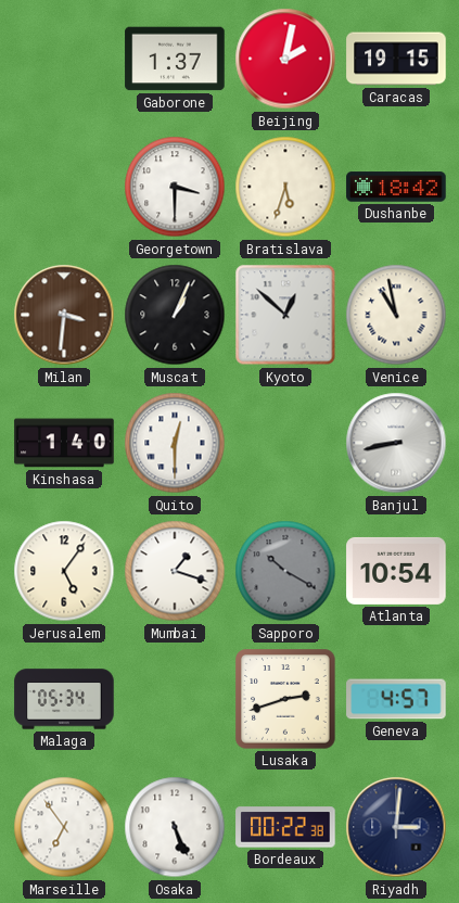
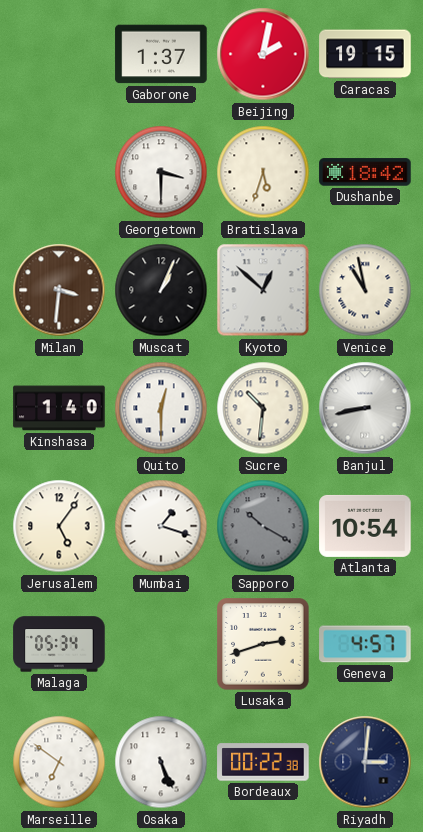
Sucre: none -> 10:31
Marseille: 6:54 -> 6:51
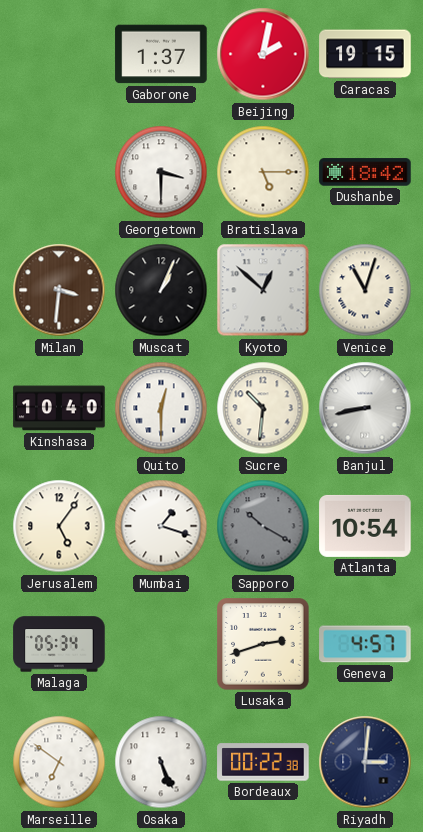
Bratislava: 5:33 -> 5:15
Venice: 10:58 -> 11:03
Kinshasa: 1:40 -> 10:40
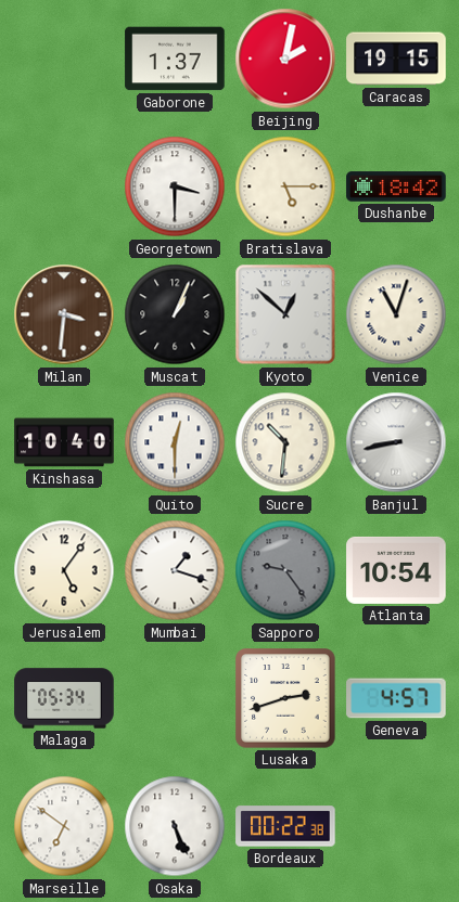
Sapporo: 10:20 -> 9:24
Riyadh: 3:01 -> none
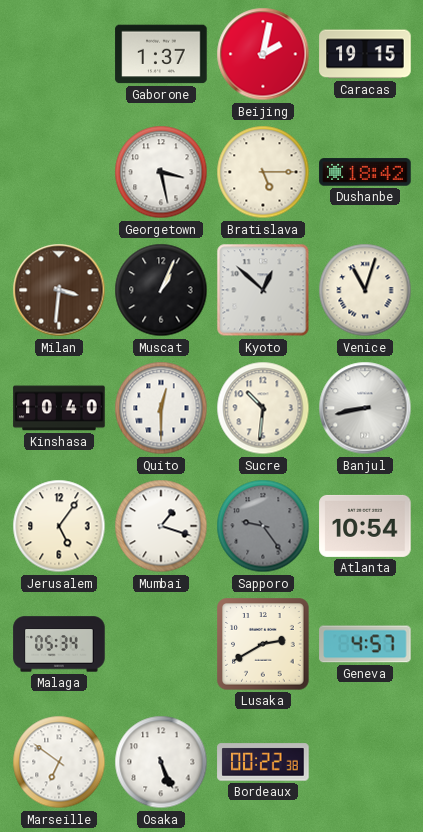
Georgetown: 3:30 -> 3:28
Lusaka: 2:42 -> 2:40
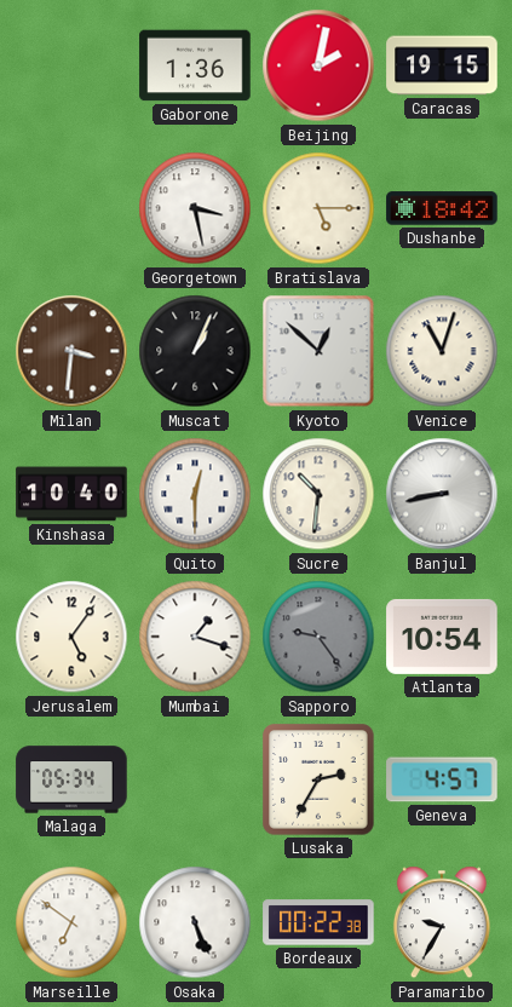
Gaborone: 1:37 -> 1:36
Lusaka: 2:40 -> 2:35
Paramaribo: none -> 9:35
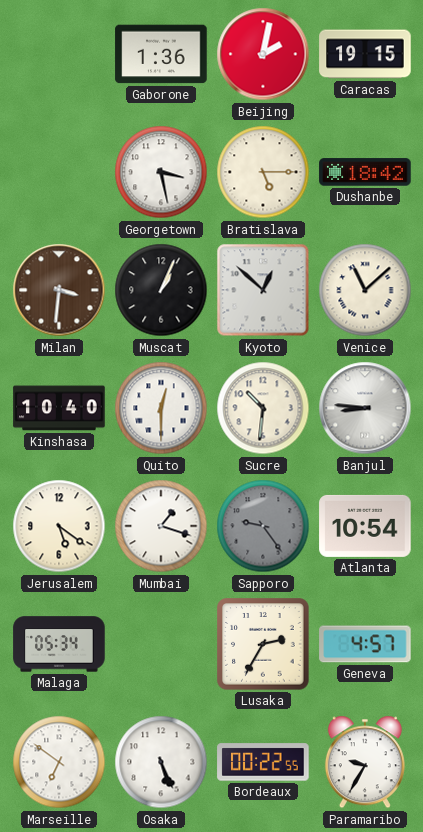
Venice: 11:03 -> 11:08
Banjul: 8:43 -> 8:46
Jerusalem: 5:06 -> 5:21
Bordeaux: 00:22:38 -> 00:22:55
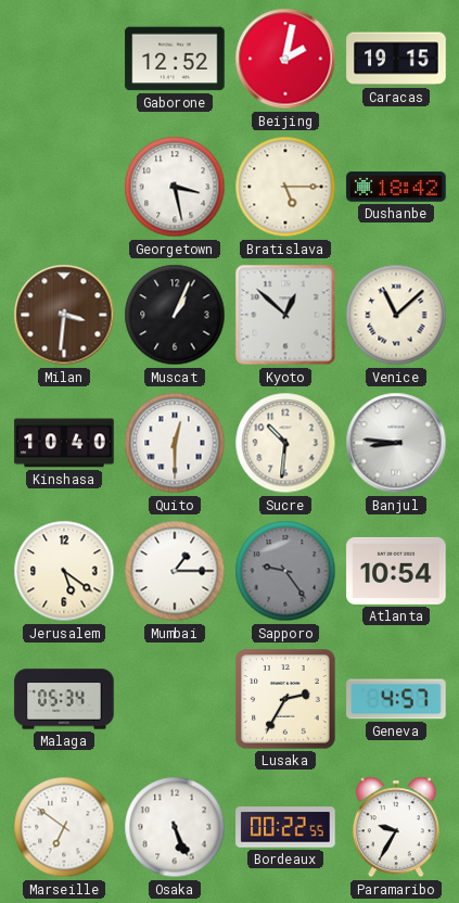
Gaborone: 1:36 -> 12:52
Mumbai: 1:18 -> 1:15
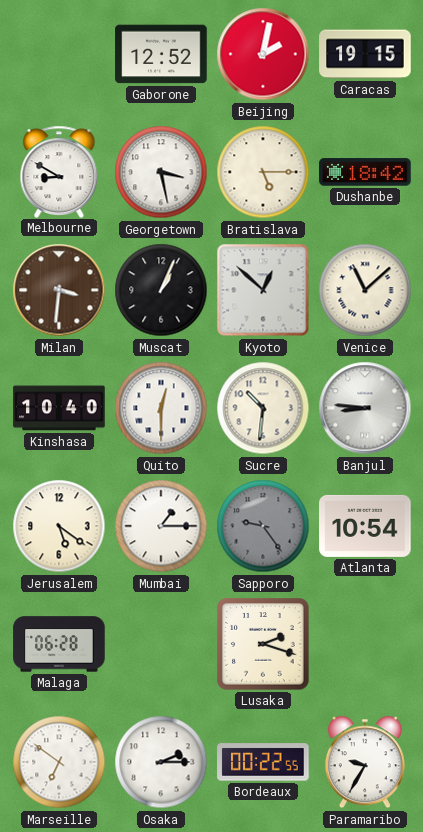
Melbourne: none -> 8:50
Malaga: 05:34 -> 06:28
Lusaka: 2:35 -> 2:18
Geneva: 4:57 -> none
Osaka: 5:26 -> 2:15
